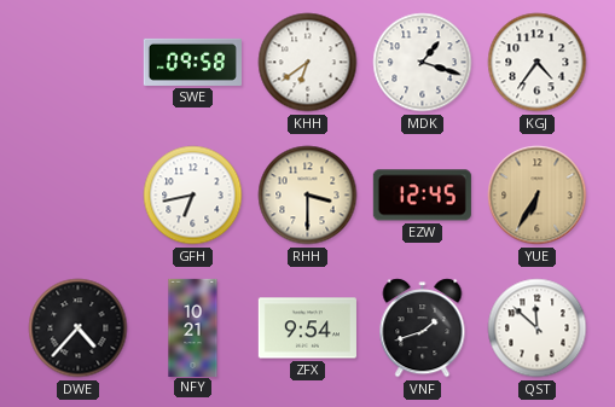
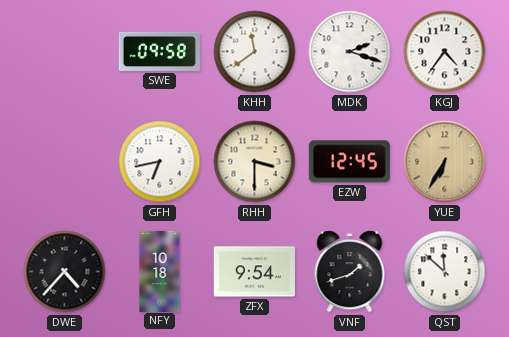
KHH: 6:39 -> 11:39
MDK: 1:18 -> 2:18
NFY: 10:21 -> 10:18
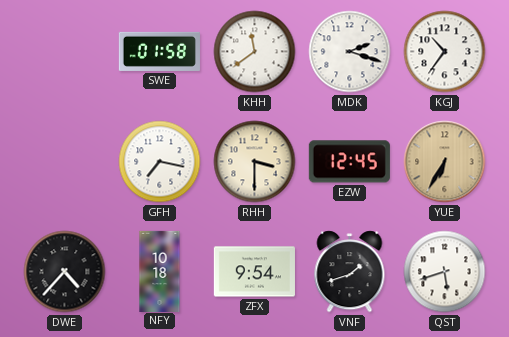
SWE: 09:58 -> 01:58
KGJ: 4:36 -> 10:36
GFH: 6:43 -> 7:17
QST: 11:52 -> 5:42
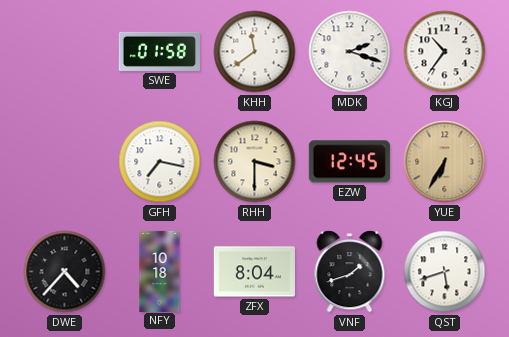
ZFX: 9:54 -> 8:04
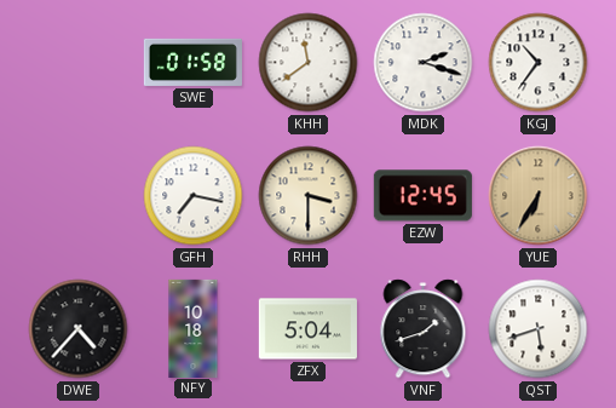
ZFX: 8:04 -> 5:04
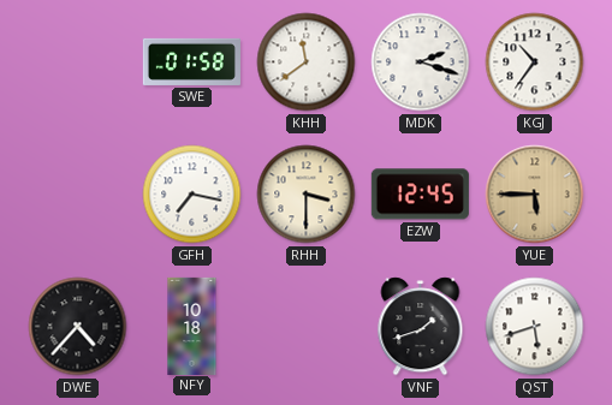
YUE: 6:35 -> 5:45
ZFX: 5:04 -> none
